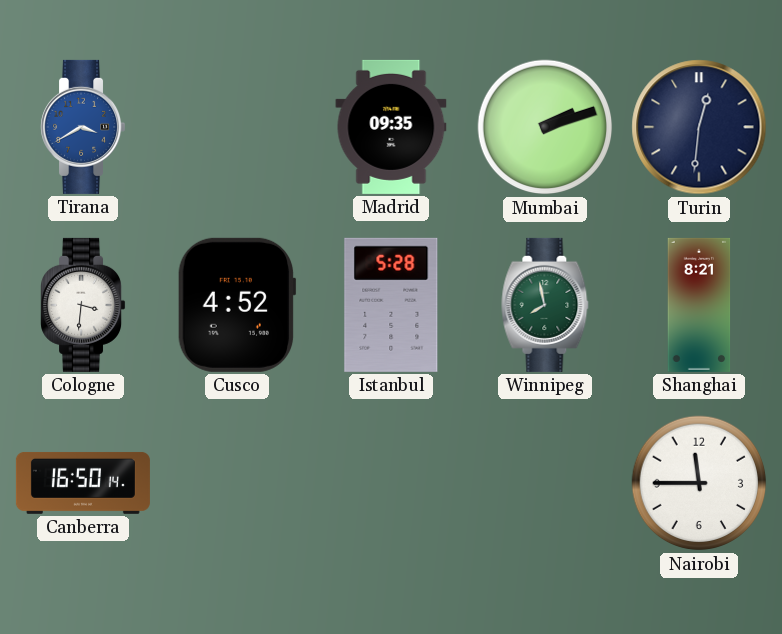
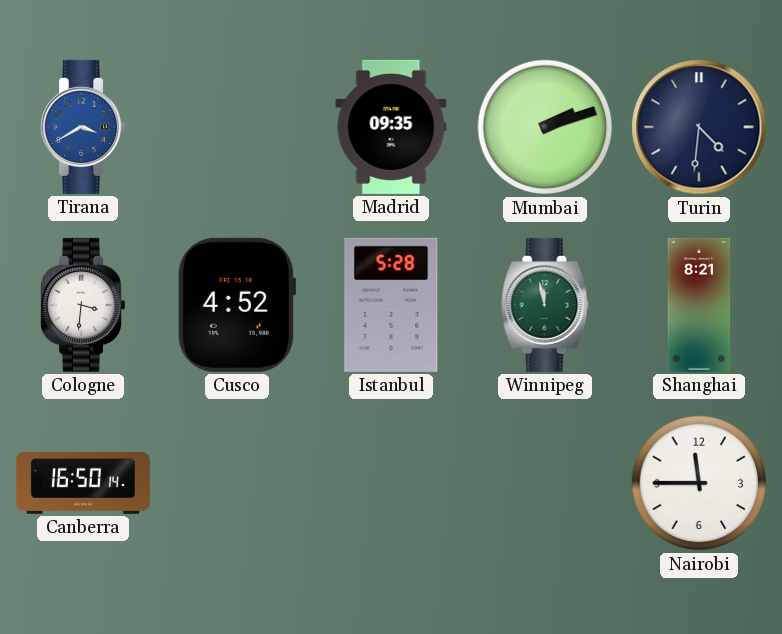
Turin: 12:31 -> 4:31
Winnipeg: 7:58 -> 11:58
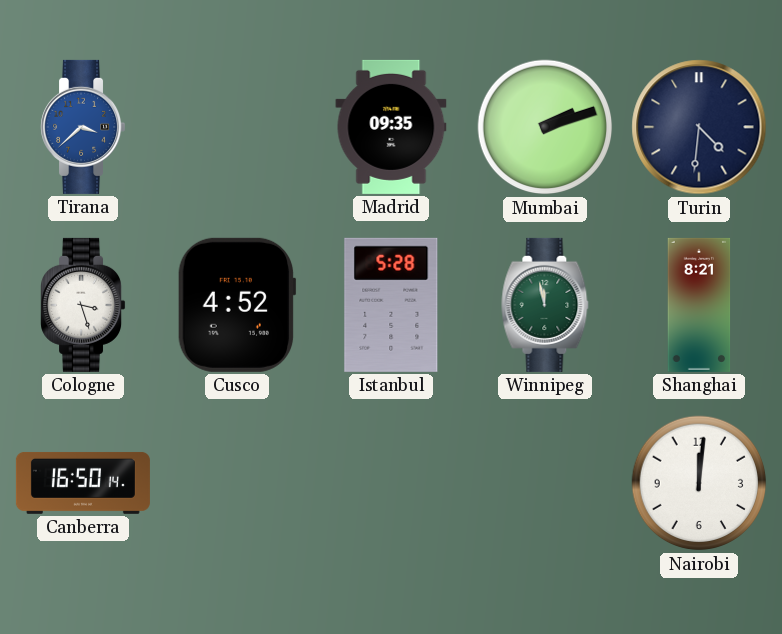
Tirana: 3:40 -> 3:38
Cologne: 3:31 -> 3:27
Nairobi: 11:45 -> 12:01
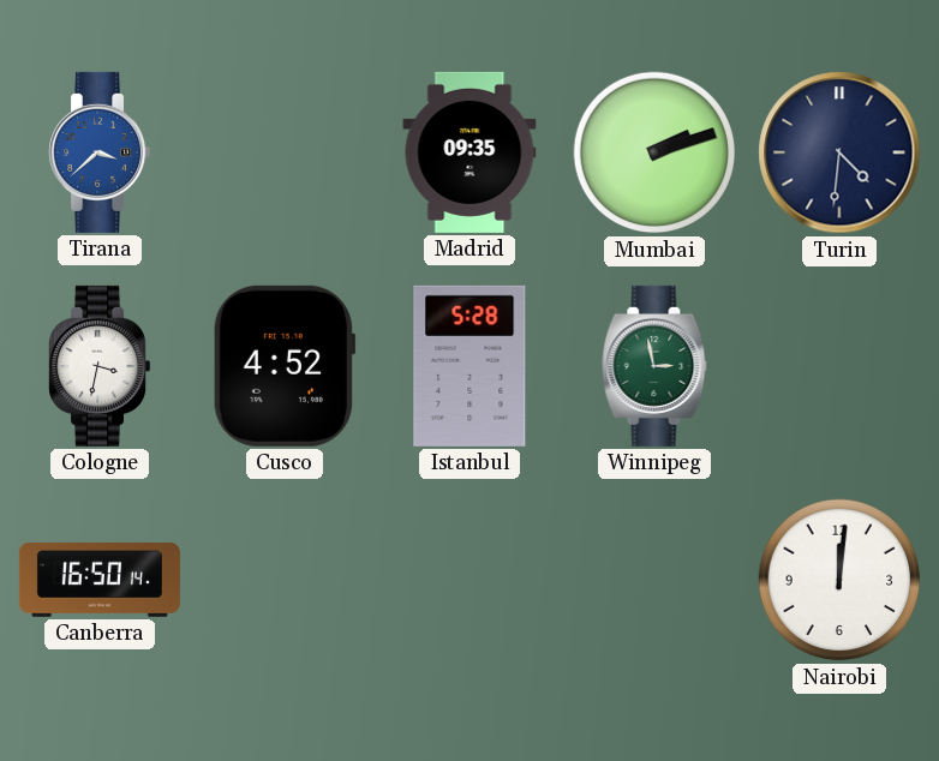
Cologne: 3:27 -> 3:32
Winnipeg: 11:58 -> 2:58
Shanghai: 8:21 -> none
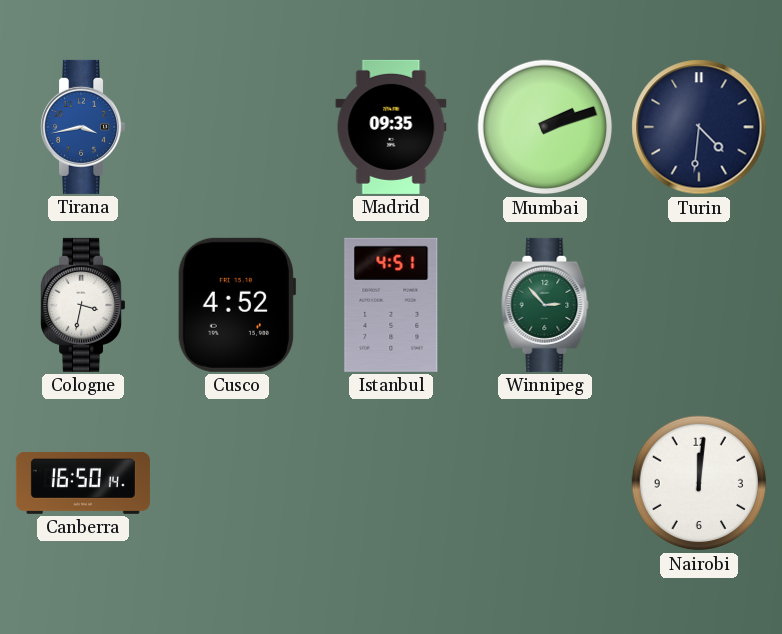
Tirana: 3:38 -> 3:43
Istanbul: 5:28 -> 4:51
Winnipeg: 2:58 -> 2:53
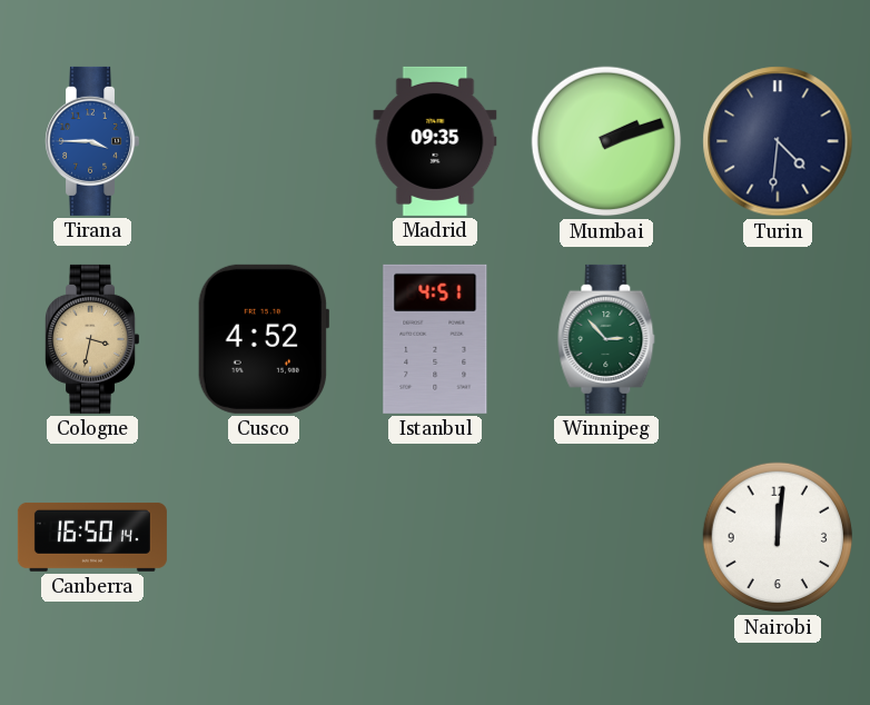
Tirana: 3:43 -> 3:45
Cologne dial: white -> champagne
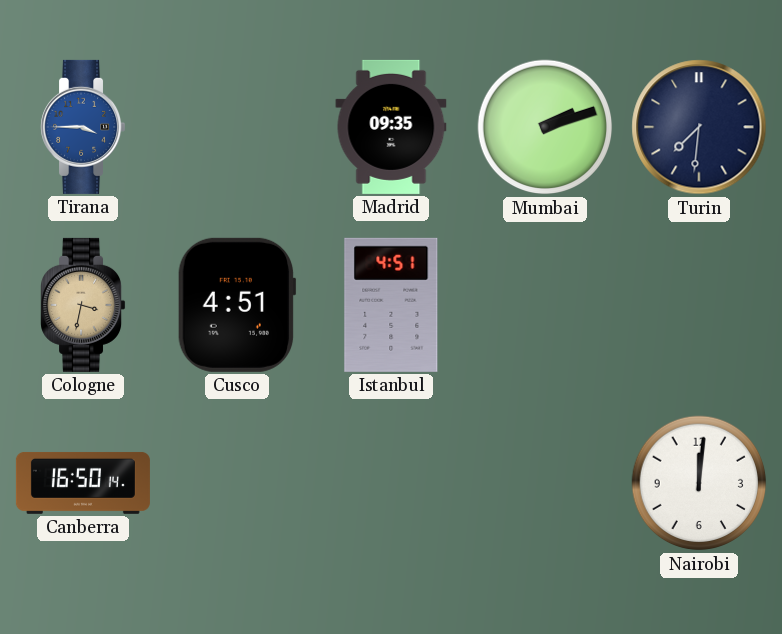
Turin: 4:31 -> 7:31
Cusco: 4:52 -> 4:51
Winnipeg: 2:53 -> none
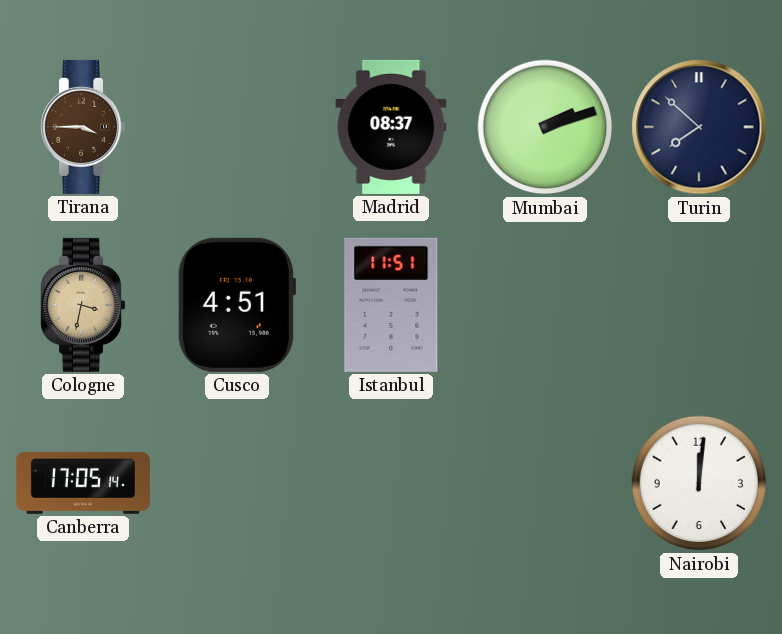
Tirana dial: blue -> brown
Madrid: 09:35 -> 08:37
Turin: 7:31 -> 7:52
Istanbul: 4:51 -> 11:51
Canberra: 16:50 -> 17:05
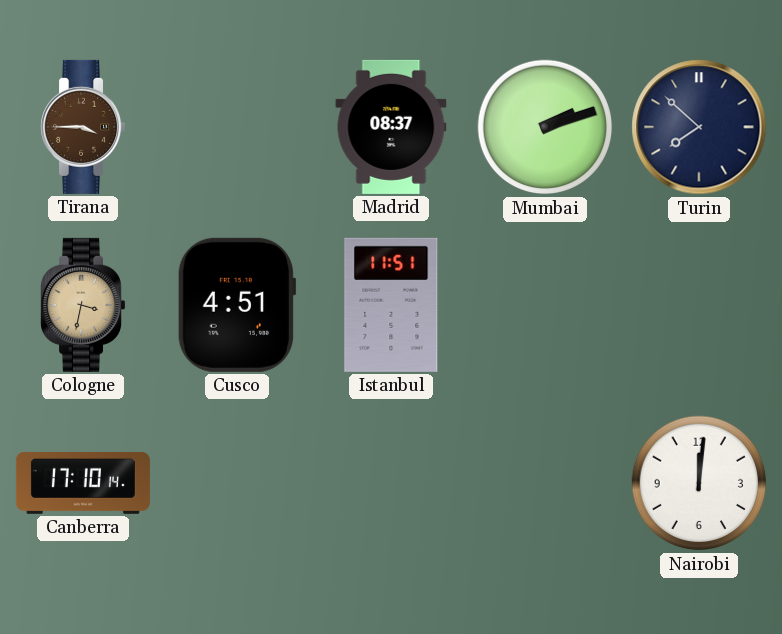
Canberra: 17:05 -> 17:10
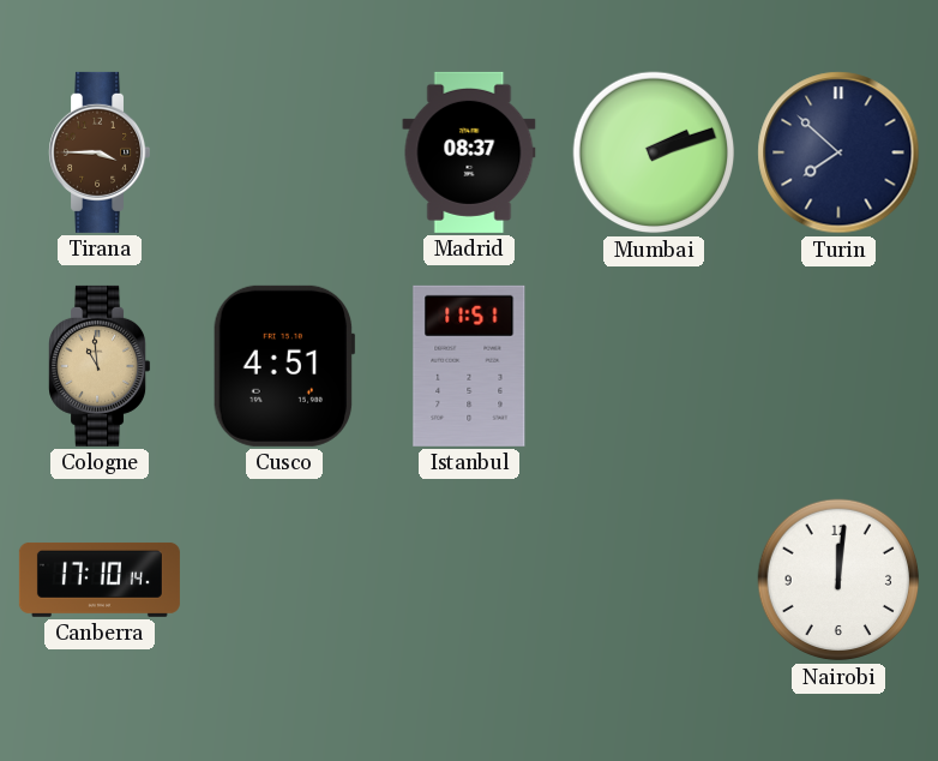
Cologne: 3:32 -> 10:59
